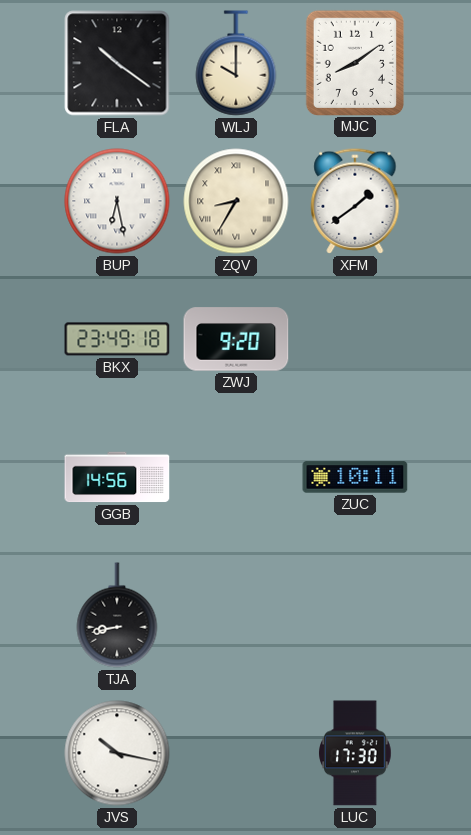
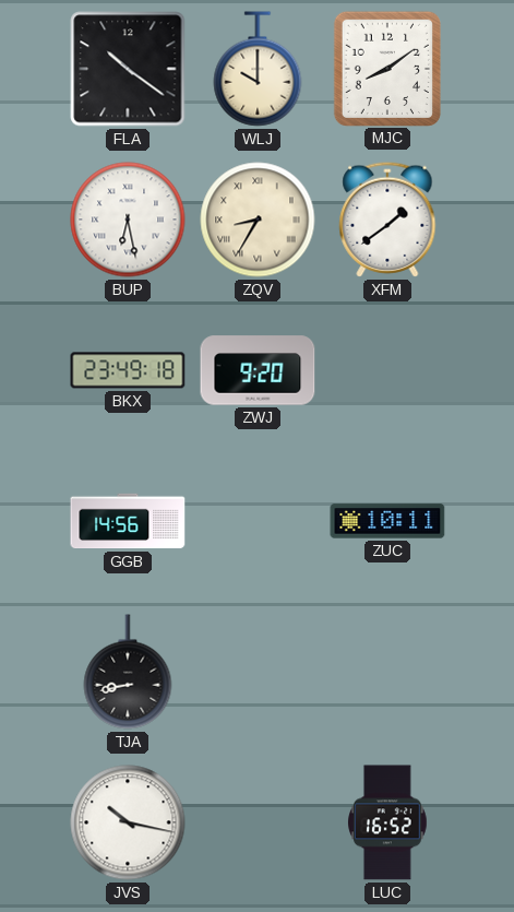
LUC: 17:30 -> 16:52
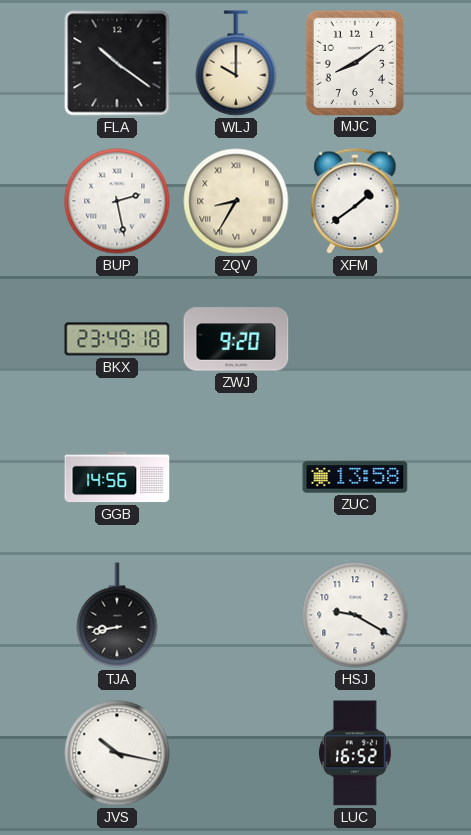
BUP: 6:28 -> 2:28
ZUC: 10:11 -> 13:58
HSJ: none -> 9:20
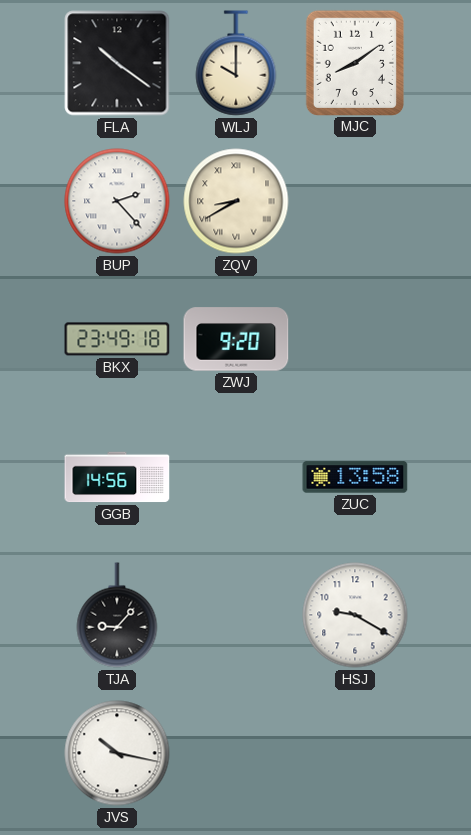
BUP: 2:28 -> 2:23
ZQV: 8:35 -> 8:40
XFM: 1:39 -> none
TJA: 8:43 -> 9:07
LUC: 16:52 -> none
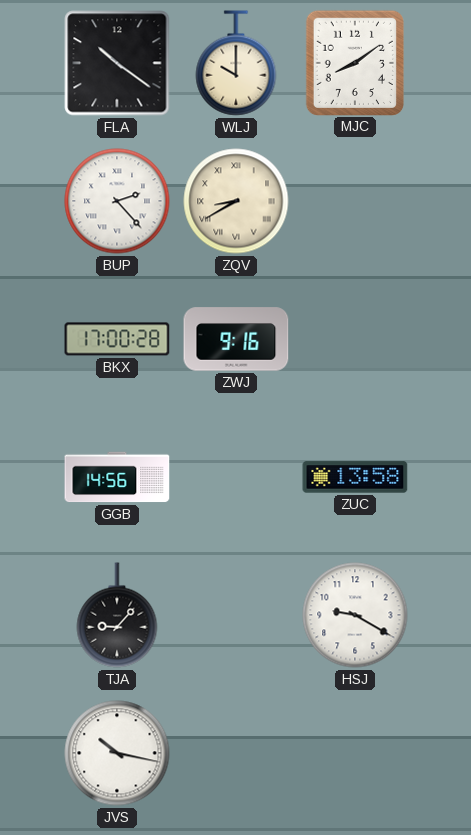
BKX: 23:49 -> 17:00
ZWJ: 9:20 -> 9:16
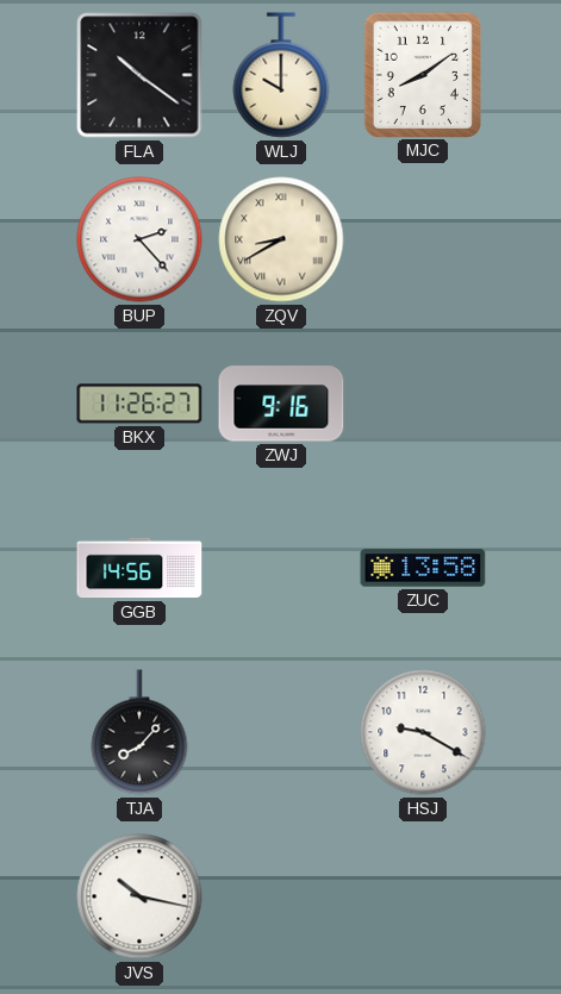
BKX: 17:00 -> 11:26
TJA: 9:07 -> 8:07
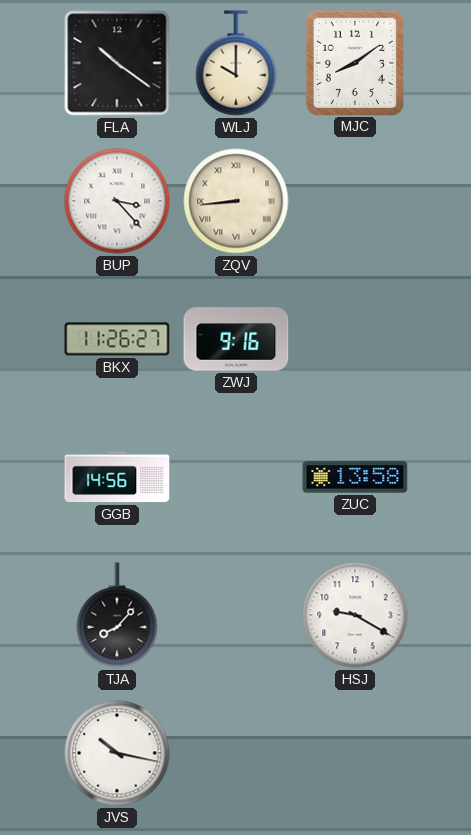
BUP: 2:23 -> 3:23
ZQV: 8:40 -> 8:44
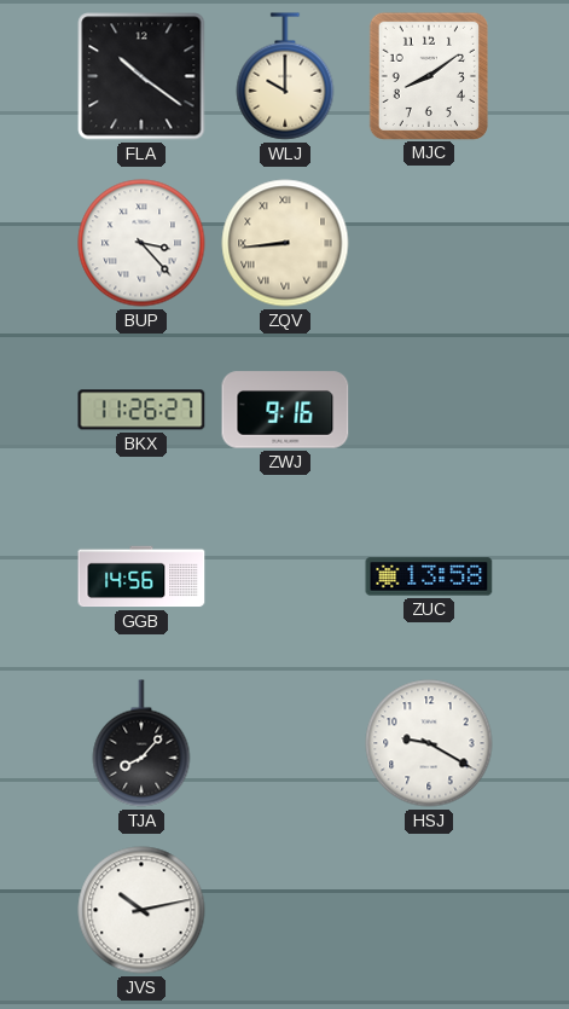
JVS: 10:17 -> 10:13
